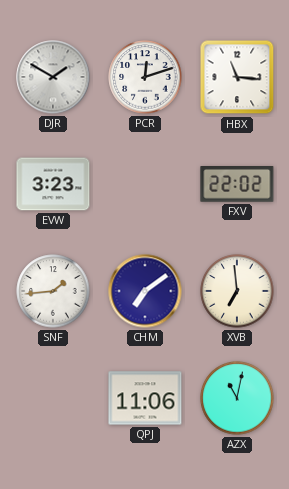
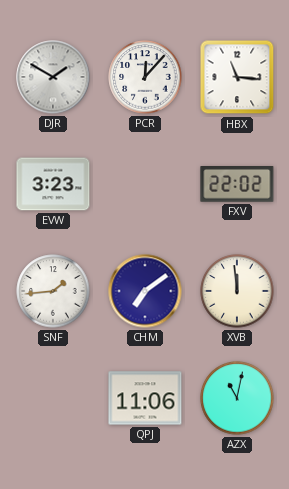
PCR: 12:12 -> 12:07
XVB: 6:59 -> 11:59
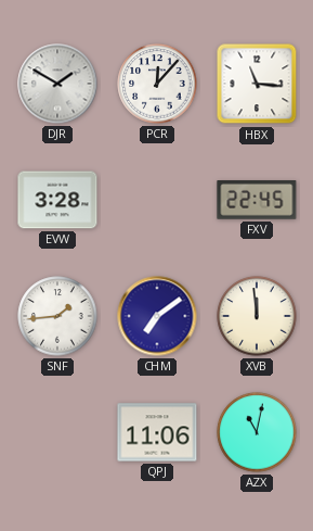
EVW: 3:23 -> 3:28
FXV: 22:02 -> 22:45
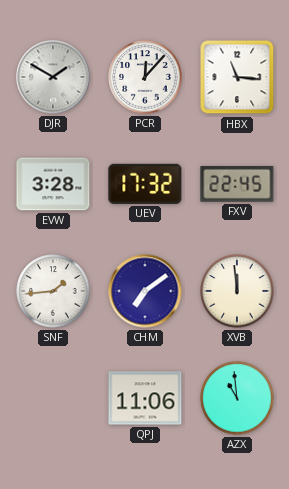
UEV: none -> 17:32
AZX: 11:02 -> 10:59
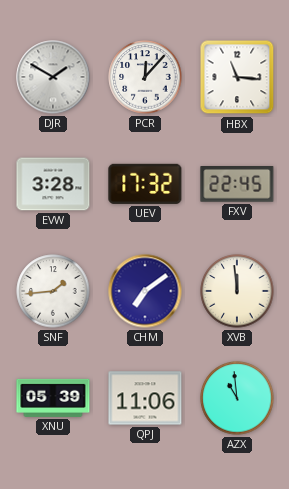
XNU: none -> 05:39
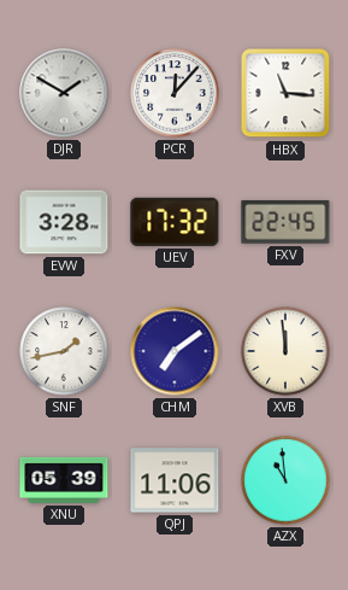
SNF: 1:44 -> 1:43
